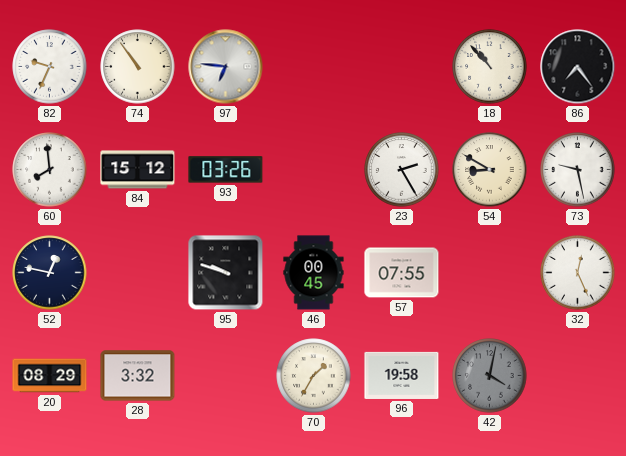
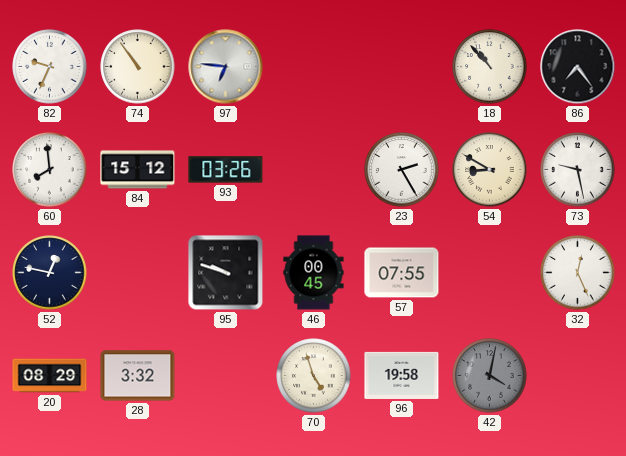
70: 1:35 -> 4:57
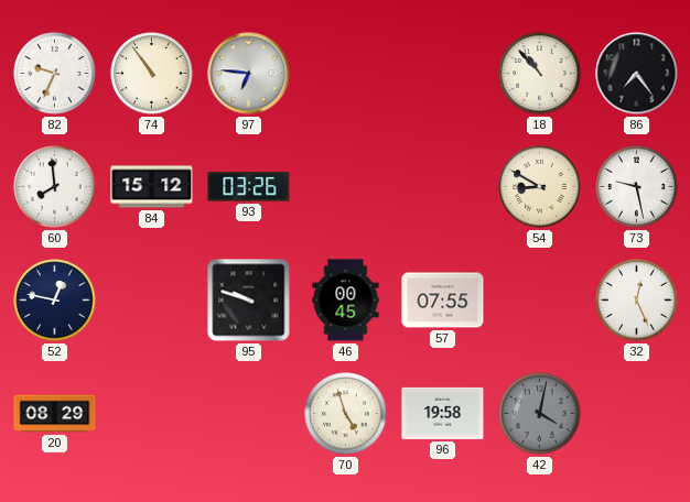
23: 2:25 -> none
28: 3:32 -> none
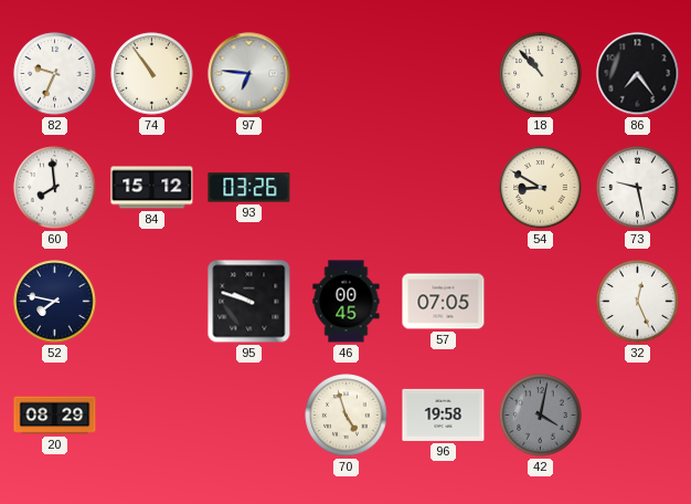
52: 12:47 -> 7:47
57: 07:55 -> 07:05
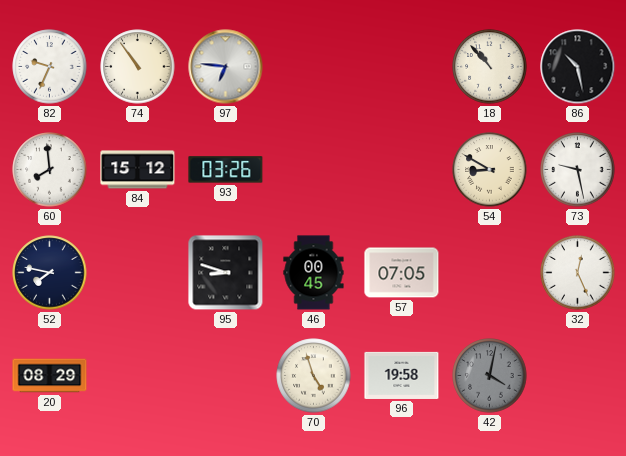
86: 7:24 -> 10:28
95: 9:48 -> 8:48
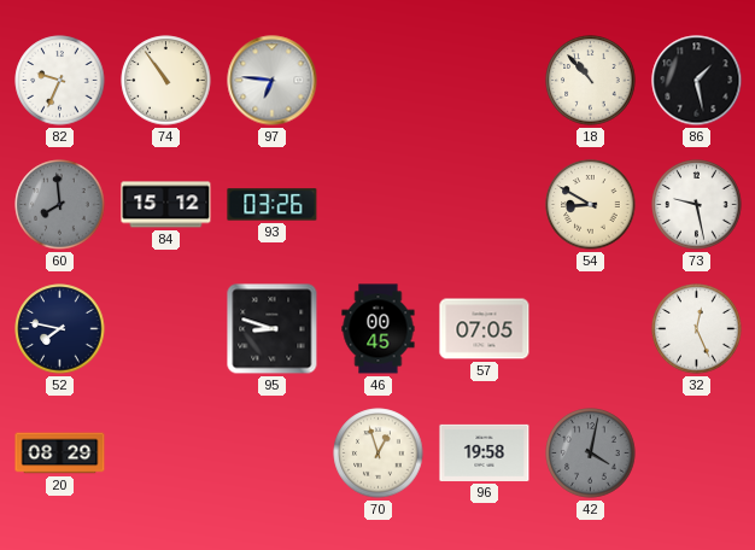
86: 10:28 -> 1:28
60 dial: white -> grey
70: 4:57 -> 12:57
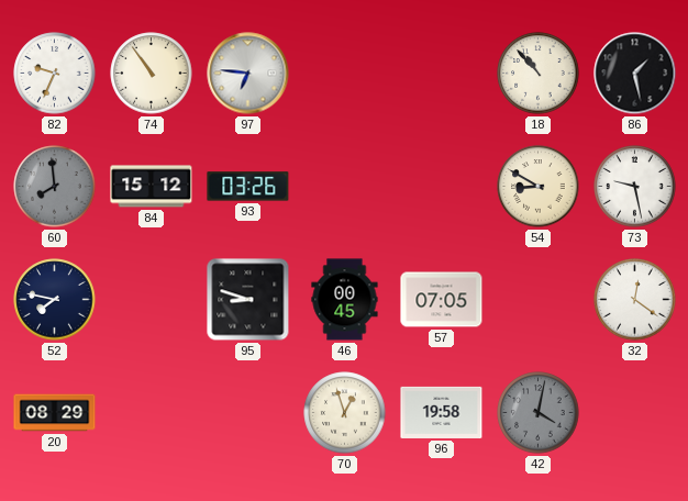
32: 12:26 -> 12:21
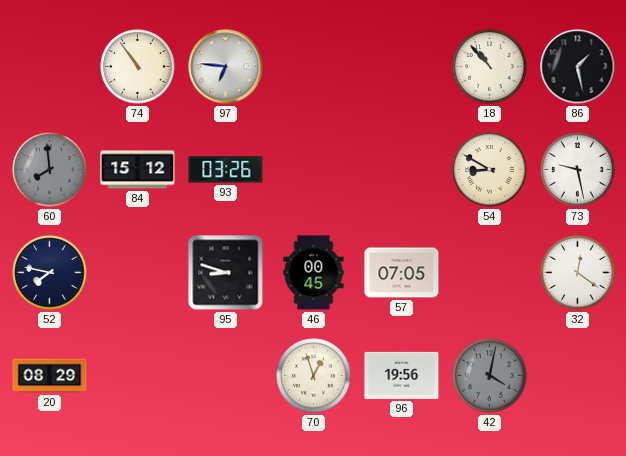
82: 9:34 -> none
96: 19:58 -> 19:56
